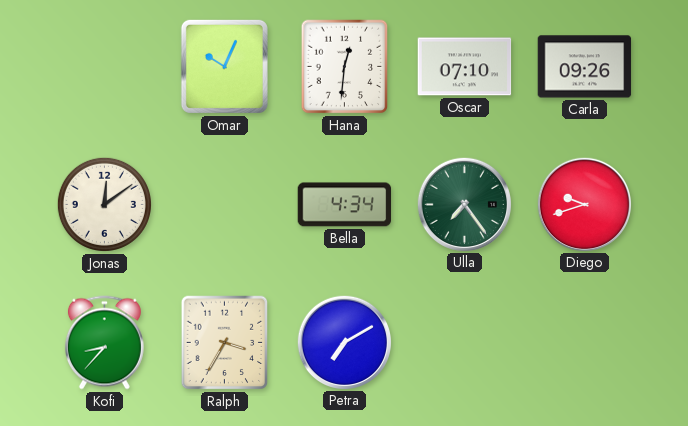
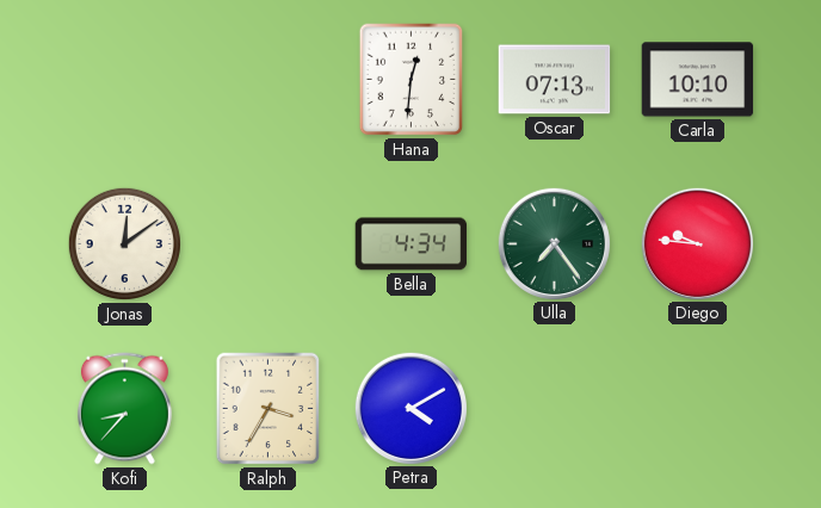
Omar: 10:04 -> none
Oscar: 07:10 -> 07:13
Carla: 09:26 -> 10:10
Diego: 9:42 -> 9:46
Petra: 7:10 -> 4:10
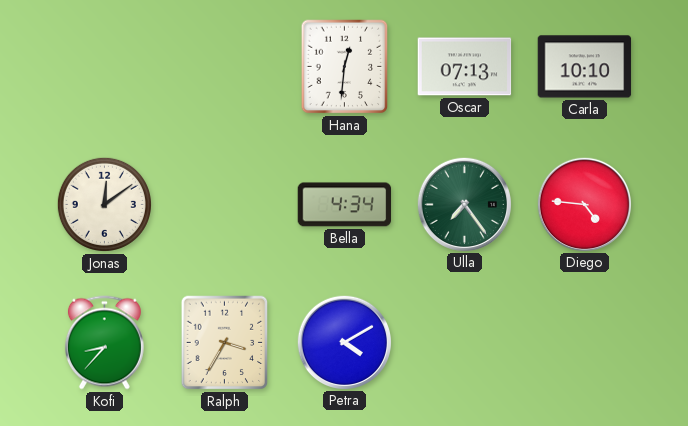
Diego: 9:46 -> 4:46
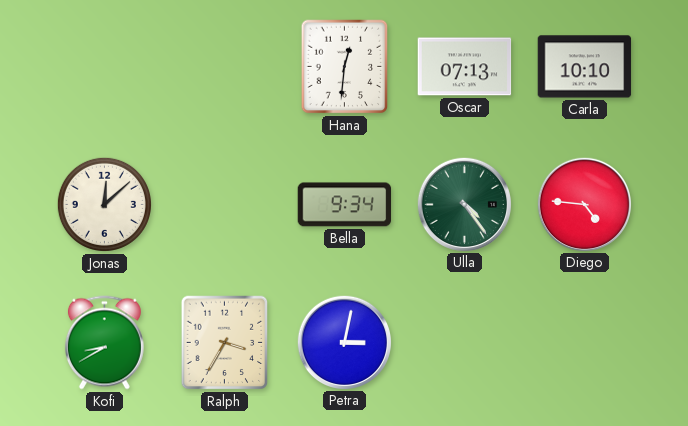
Jonas: 12:09 -> 12:08
Bella: 4:34 -> 9:34
Ulla: 7:24 -> 4:24
Kofi: 8:37 -> 8:40
Petra: 4:10 -> 3:02
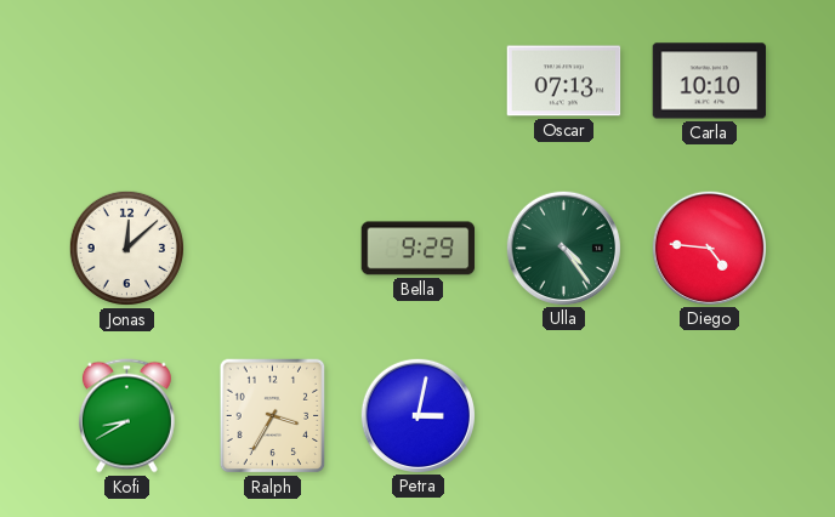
Hana: 12:31 -> none
Bella: 9:34 -> 9:29
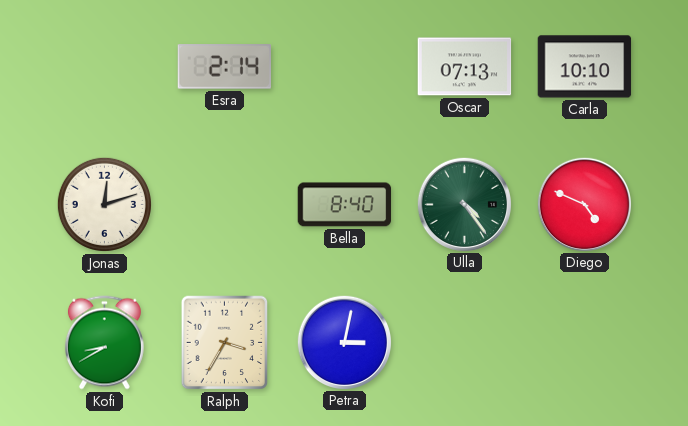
Esra: none -> 2:14
Jonas: 12:08 -> 12:12
Bella: 9:29 -> 8:40
Diego: 4:46 -> 4:49
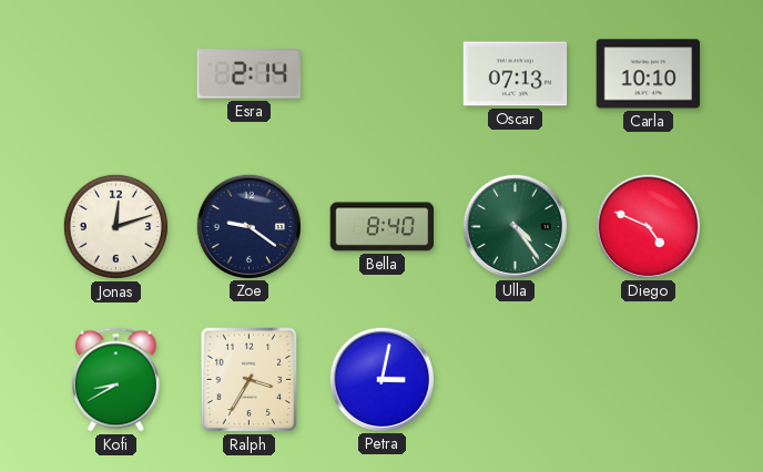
Zoe: none -> 9:21
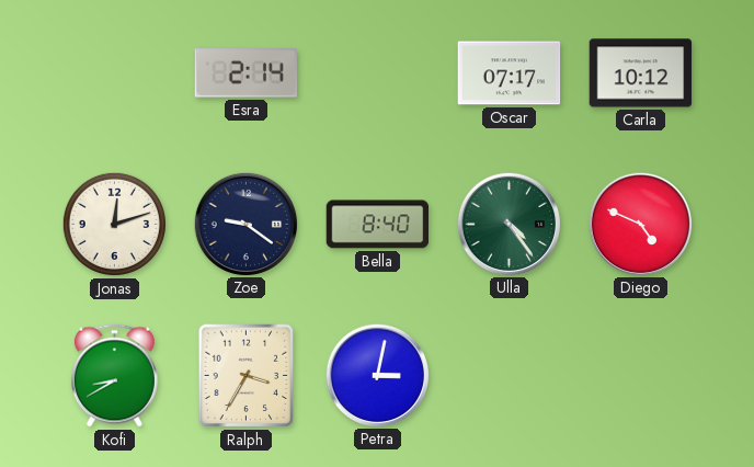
Oscar: 07:13 -> 07:17
Carla: 10:10 -> 10:12
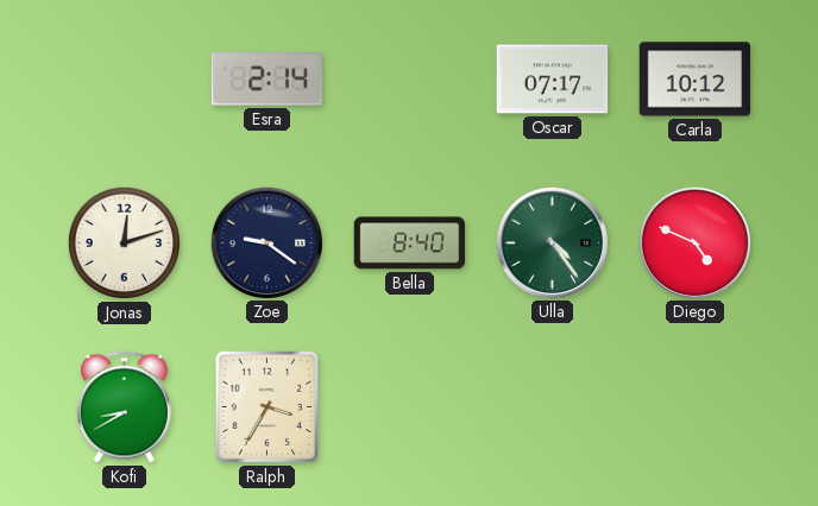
Petra: 3:02 -> none
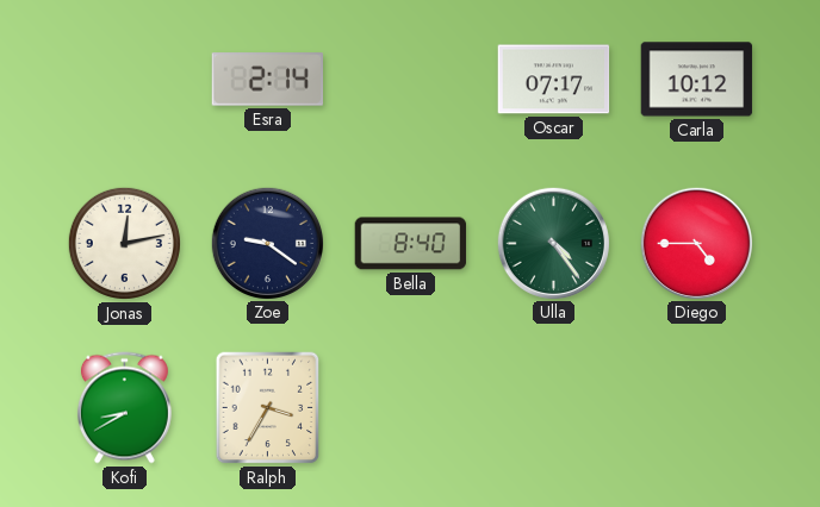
Jonas: 12:12 -> 12:13
Diego: 4:49 -> 4:45
